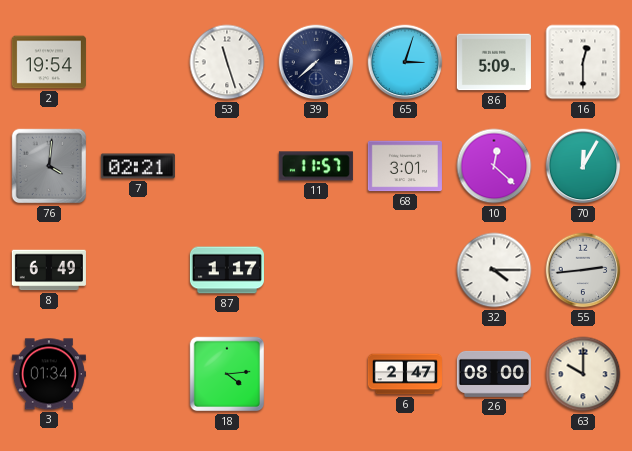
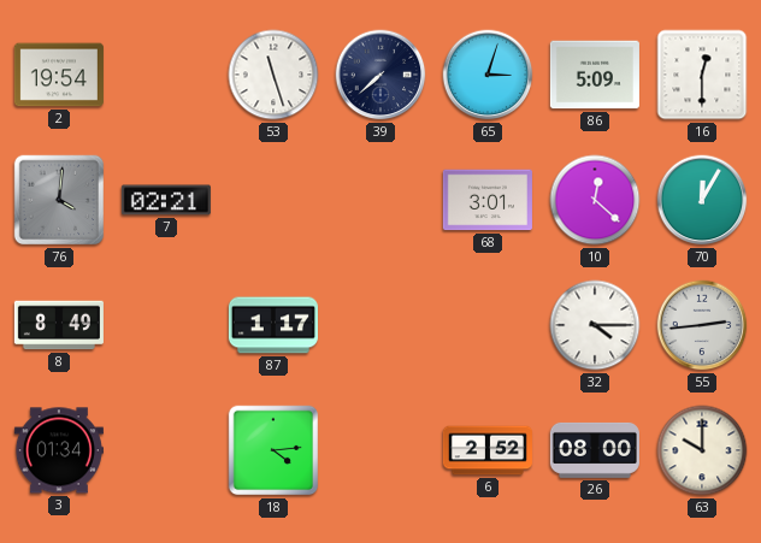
11: 11:57 -> none
8: 6:49 -> 8:49
6: 2:47 -> 2:52
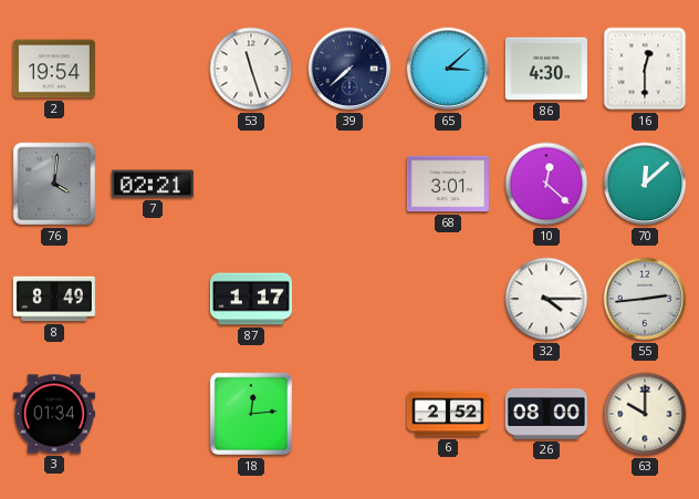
65: 3:03 -> 3:08
86: 5:09 -> 4:30
70: 12:05 -> 12:08
18: 4:14 -> 12:14
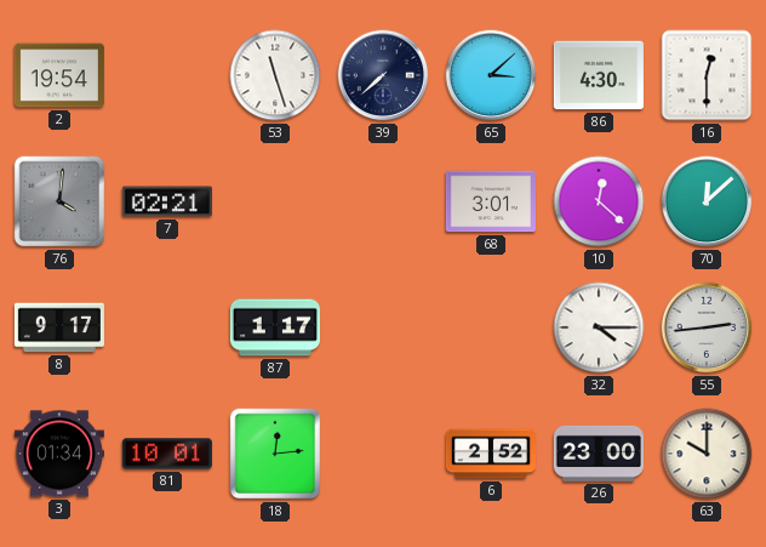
8: 8:49 -> 9:17
81: none -> 10:01
26: 08:00 -> 23:00
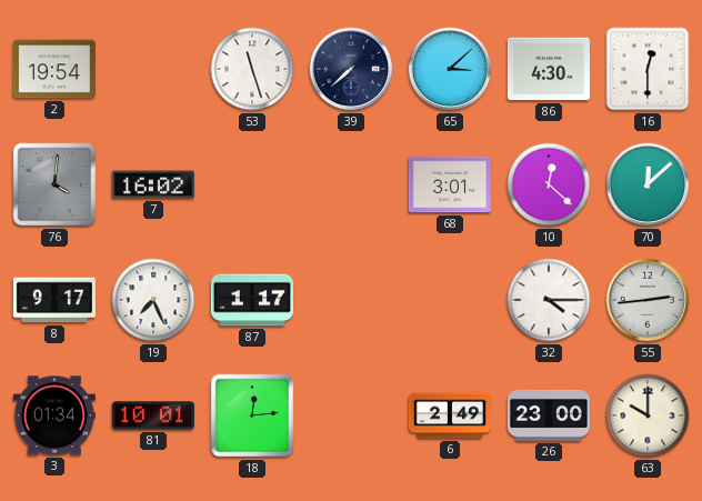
7: 02:21 -> 16:02
19: none -> 7:26
6: 2:52 -> 2:49
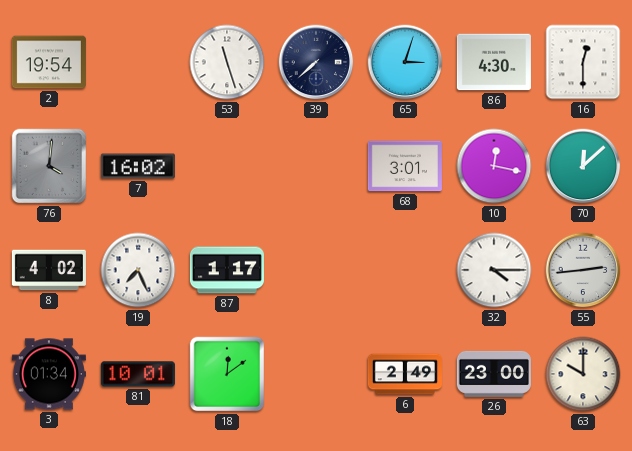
65: 3:08 -> 3:03
10: 12:22 -> 12:17
8: 9:17 -> 4:02
18: 12:14 -> 12:09
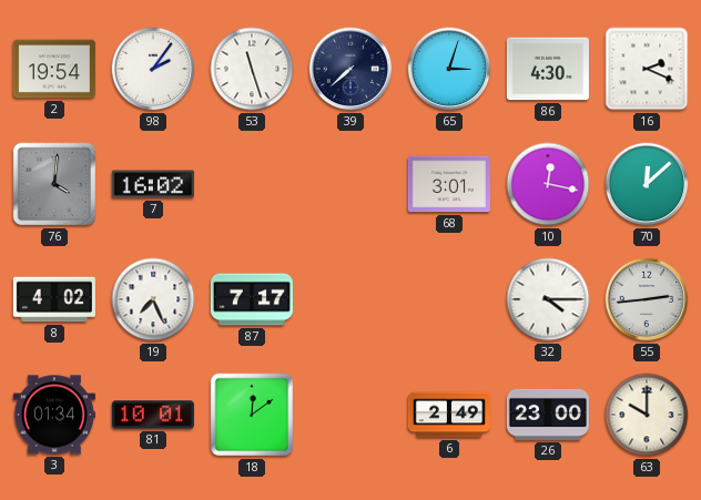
98: none -> 2:06
16: 12:30 -> 2:19
87: 1:17 -> 7:17
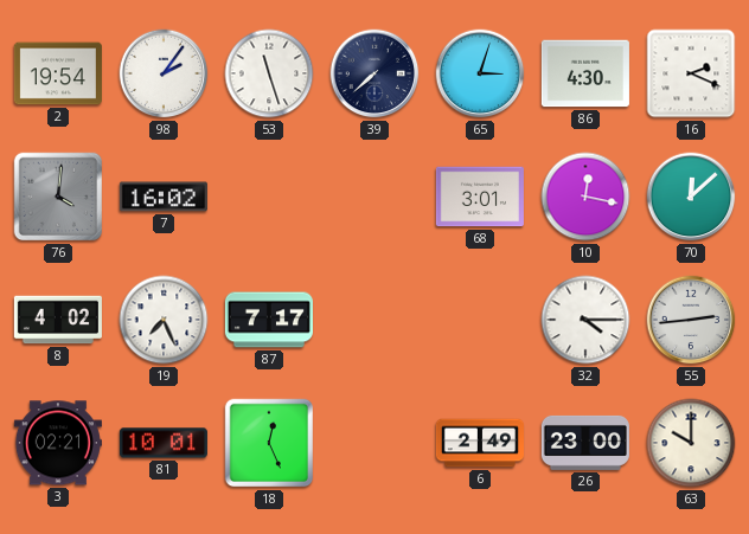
3: 01:34 -> 02:21
18: 12:09 -> 12:26
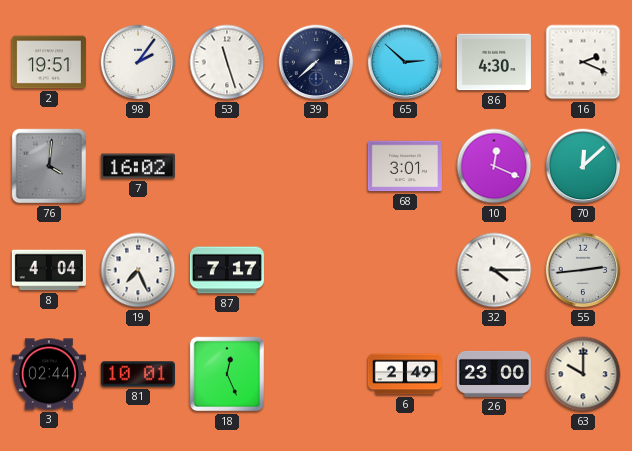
2: 19:54 -> 19:51
65: 3:03 -> 2:52
10: 12:17 -> 12:19
8: 4:02 -> 4:04
3: 02:21 -> 02:44
